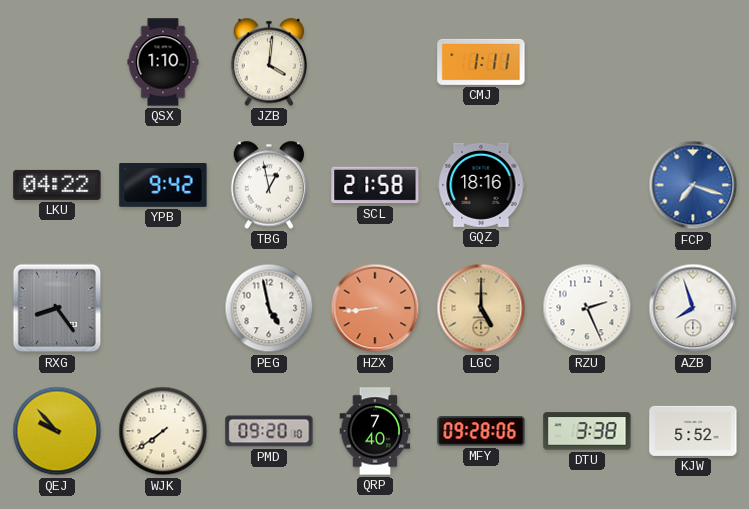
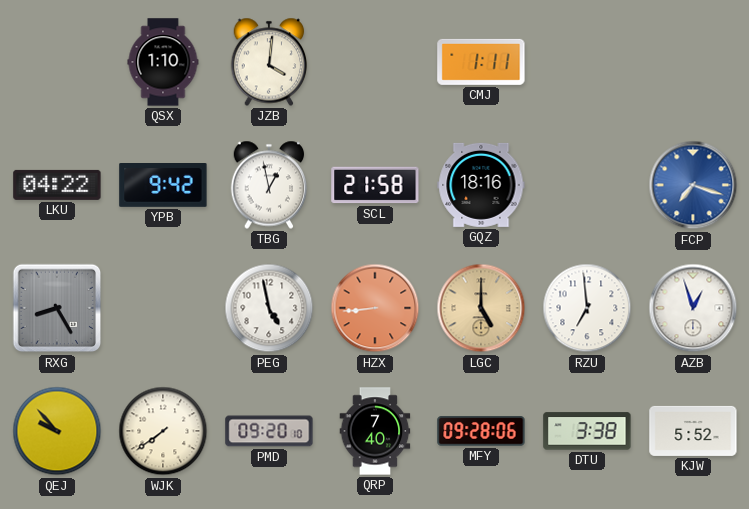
RXG: 8:24 -> 8:25
RZU: 2:26 -> 6:59
AZB: 7:57 -> 12:57
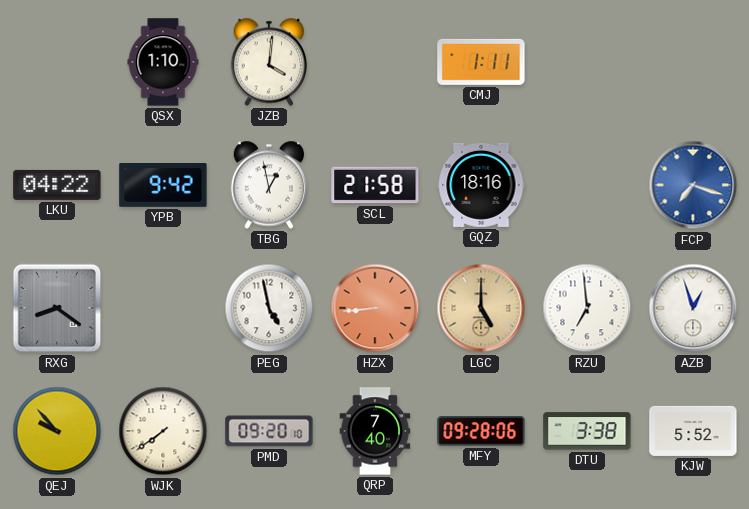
RXG: 8:25 -> 8:21
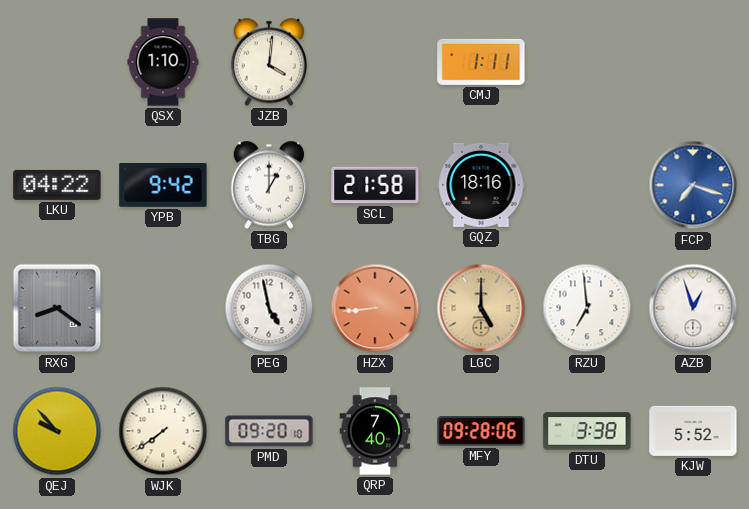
TBG: 12:58 -> 1:00
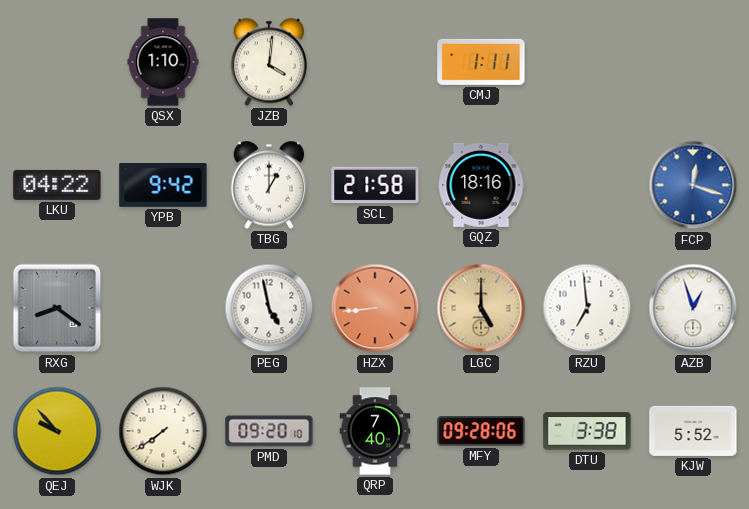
FCP: 7:18 -> 12:18
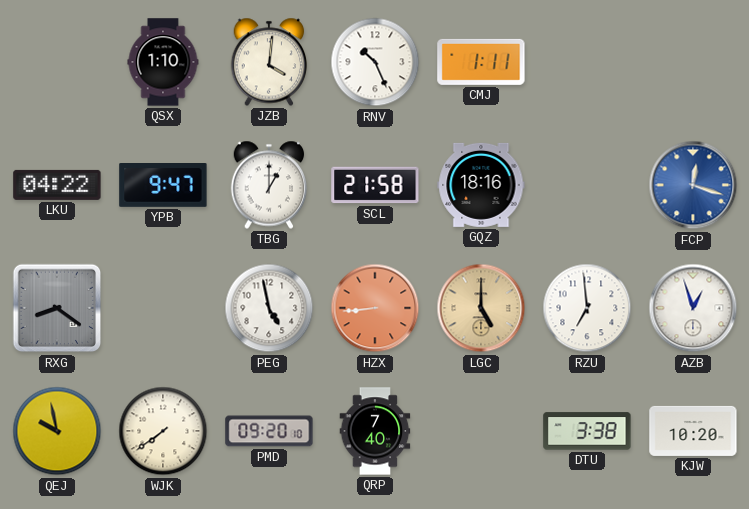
RNV: none -> 10:26
YPB: 9:42 -> 9:47
QEJ: 9:53 -> 9:58
MFY: 09:28 -> none
KJW: 5:52 -> 10:20
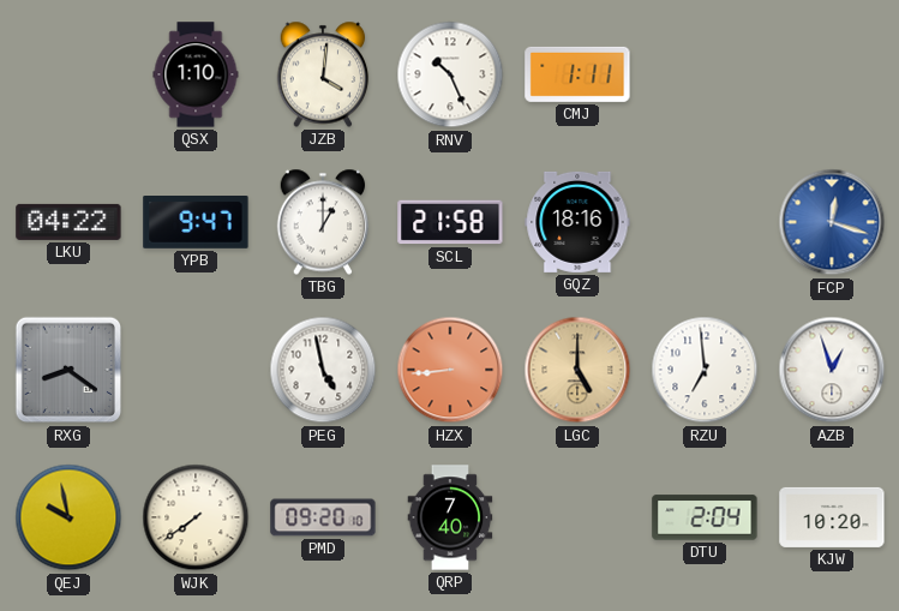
DTU: 3:38 -> 2:04
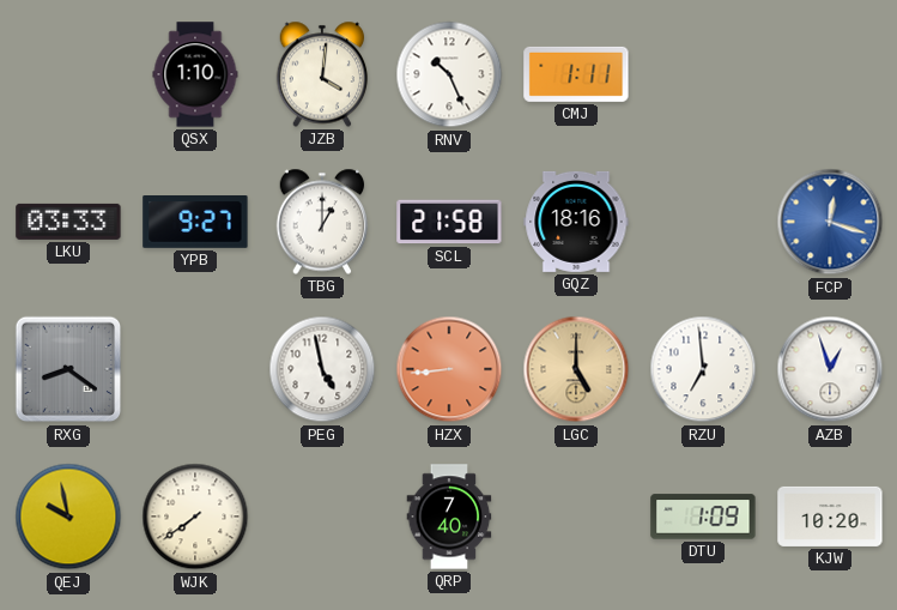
LKU: 04:22 -> 03:33
YPB: 9:47 -> 9:27
PMD: 09:20 -> none
DTU: 2:04 -> 1:09
